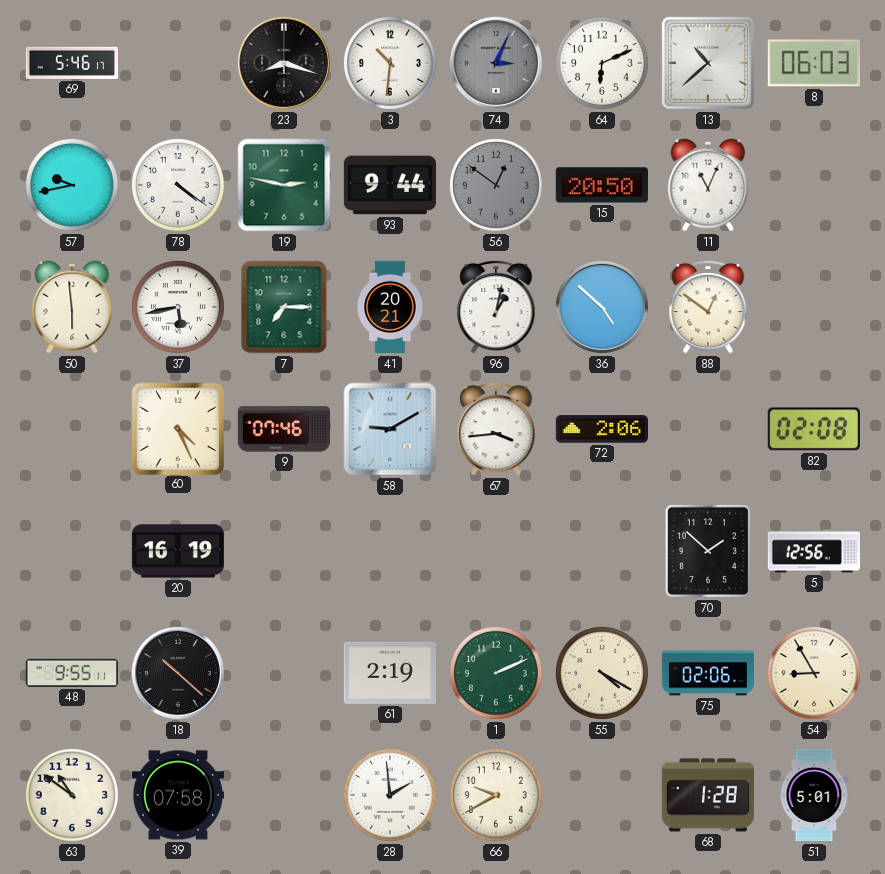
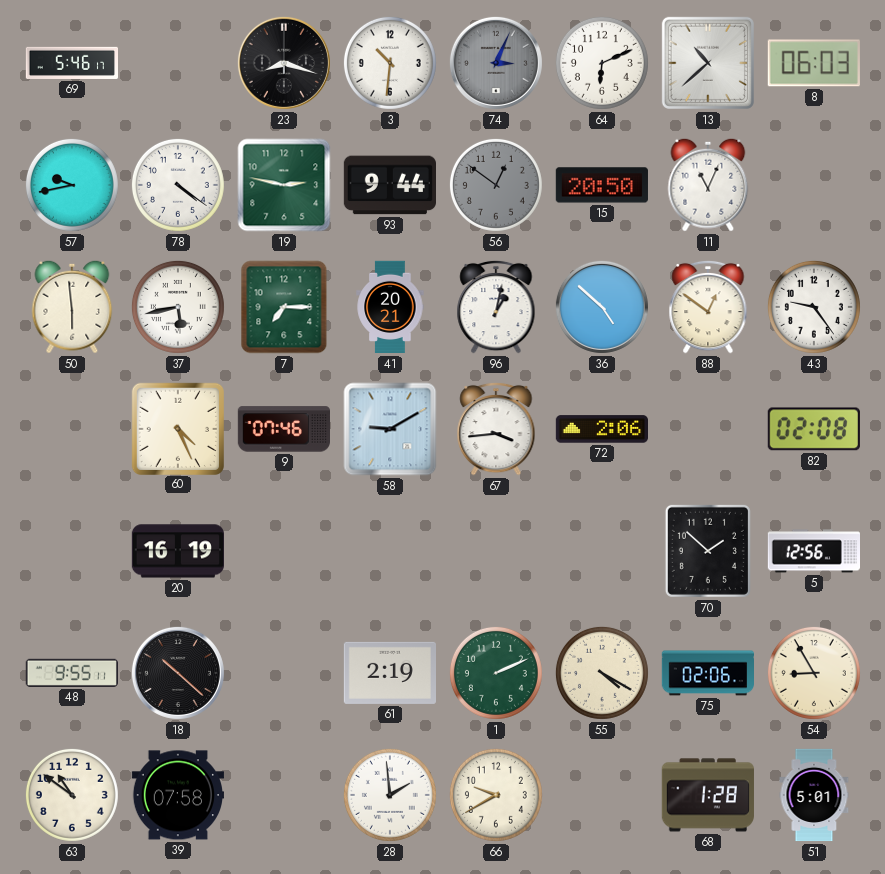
43: none -> 9:24
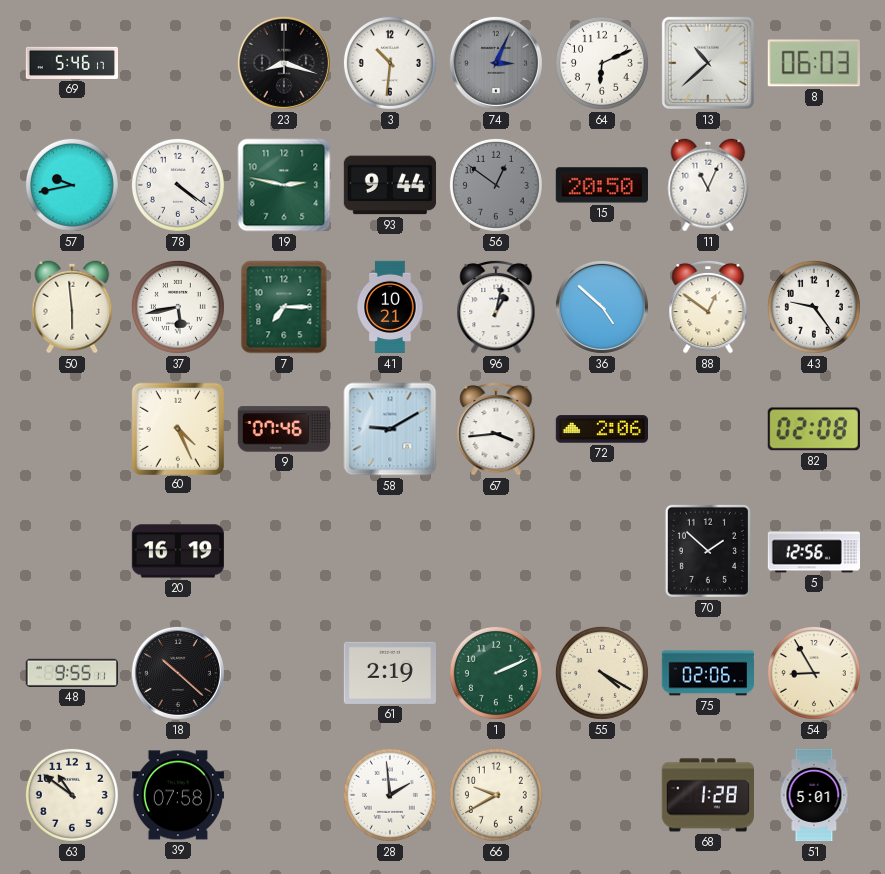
41: 20:21 -> 10:21
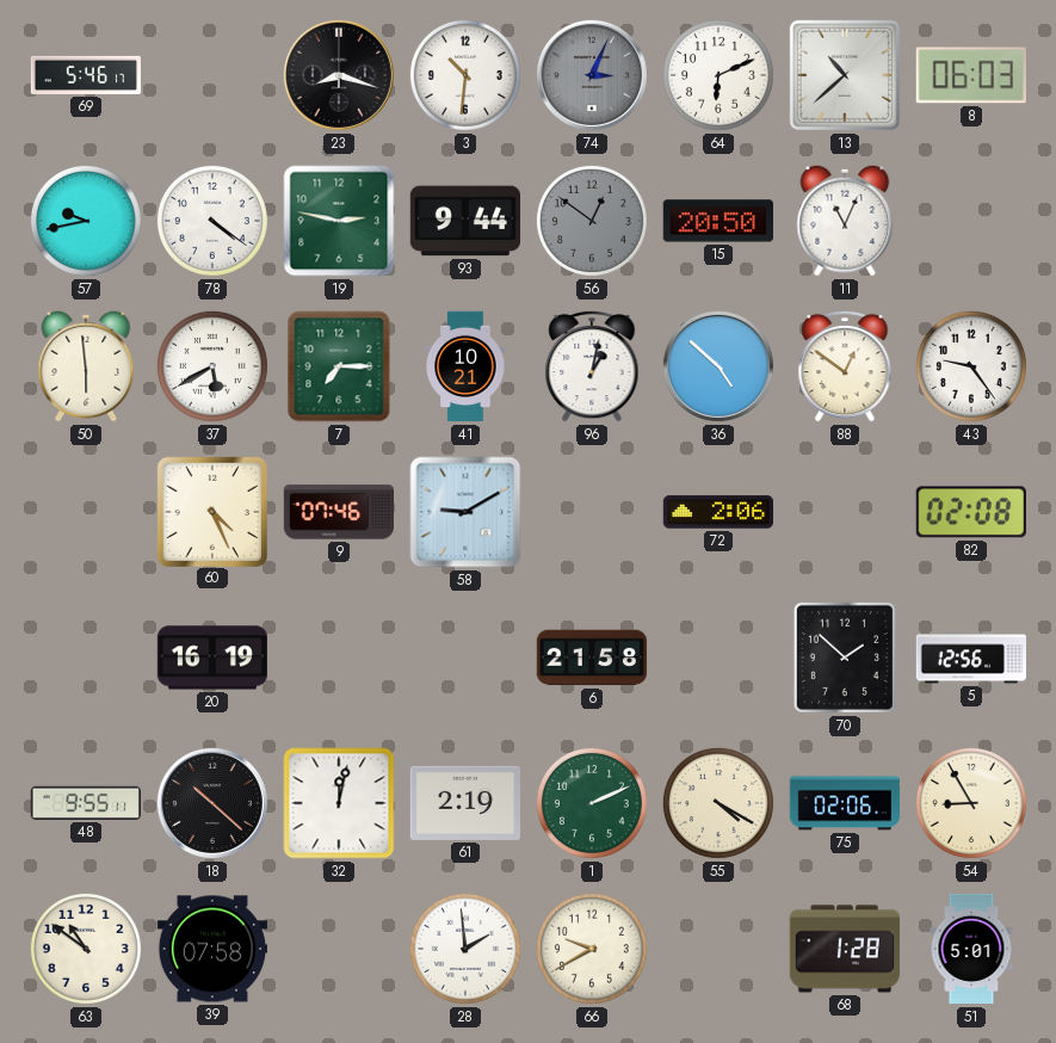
37: 5:43 -> 5:40
67: 3:44 -> none
6: none -> 21:58
32: none -> 12:02
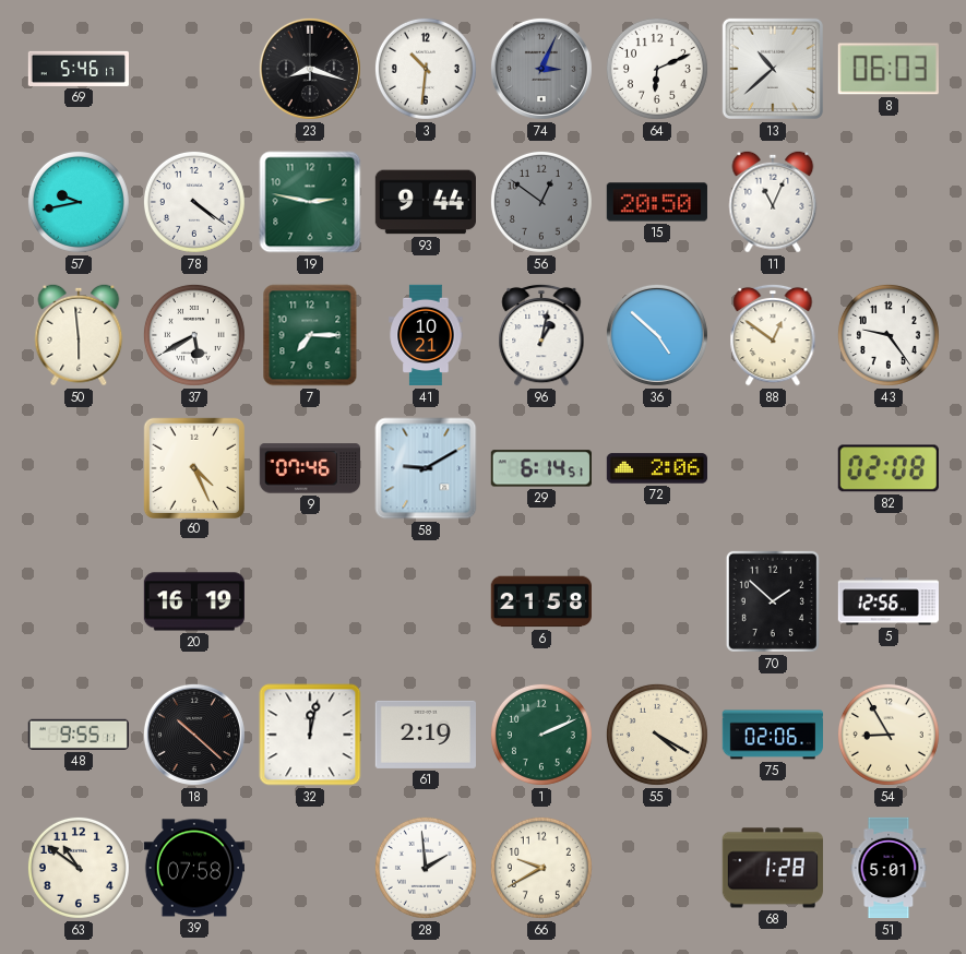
29: none -> 6:14
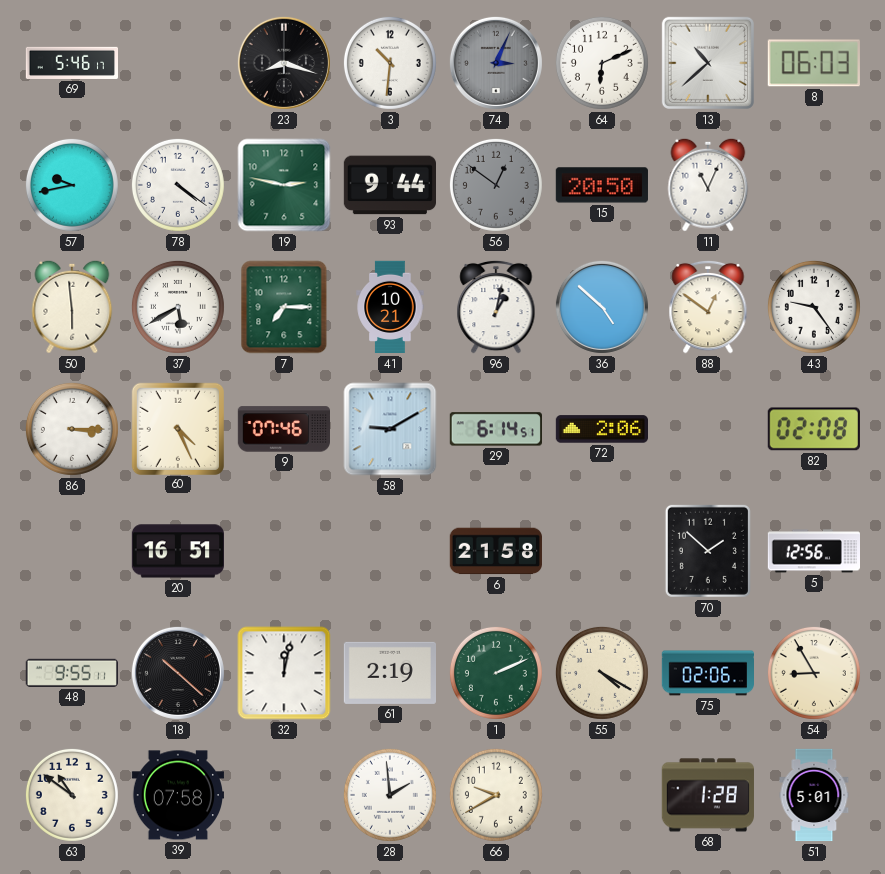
86: none -> 3:15
20: 16:19 -> 16:51
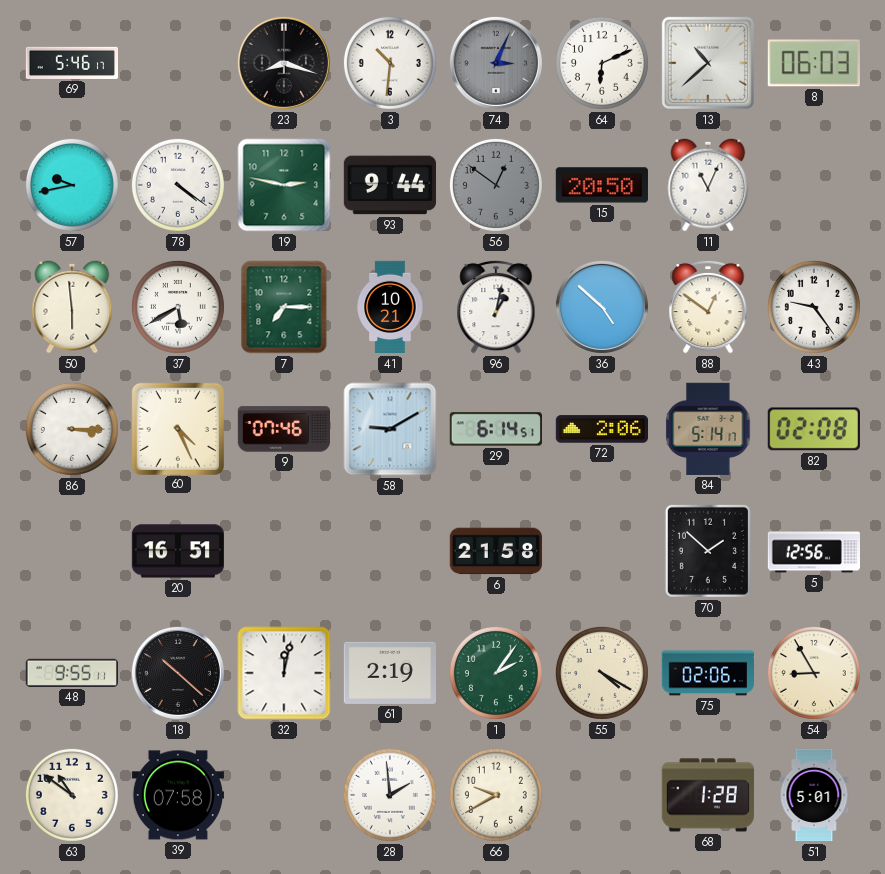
84: none -> 5:14
1: 2:11 -> 2:06
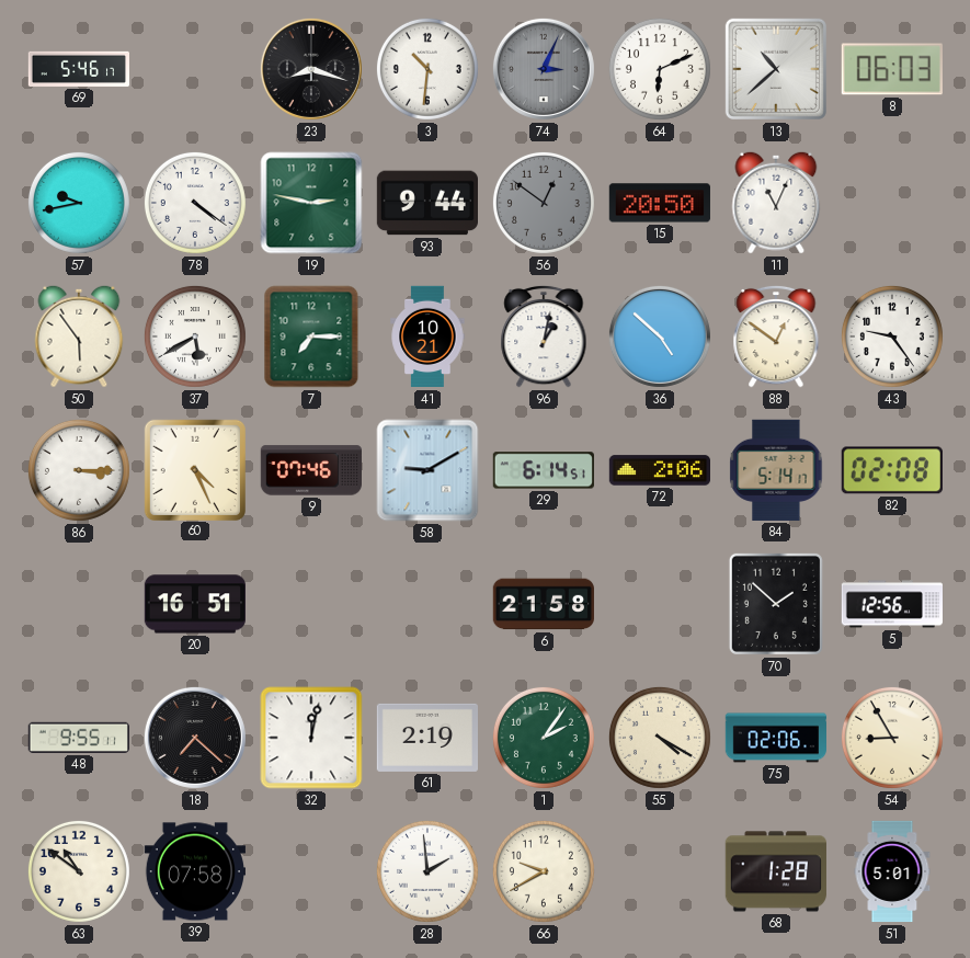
50: 5:59 -> 5:54
18: 10:22 -> 7:22
